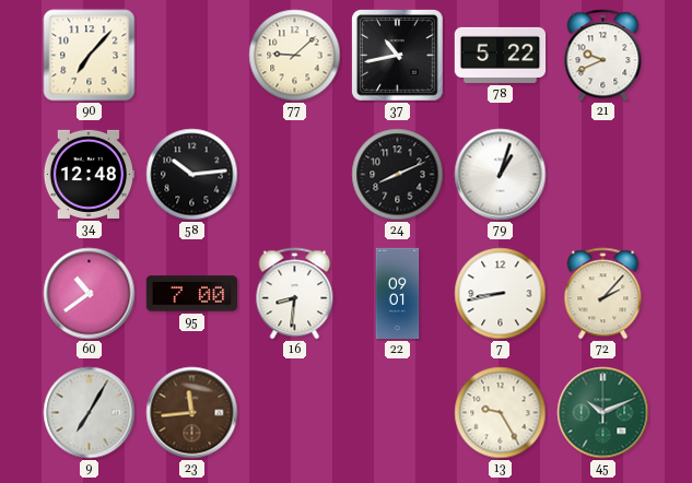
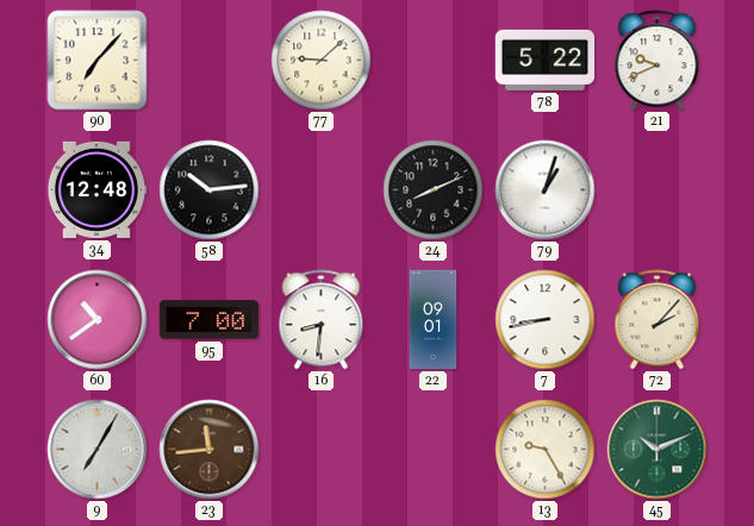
37: 10:43 -> none
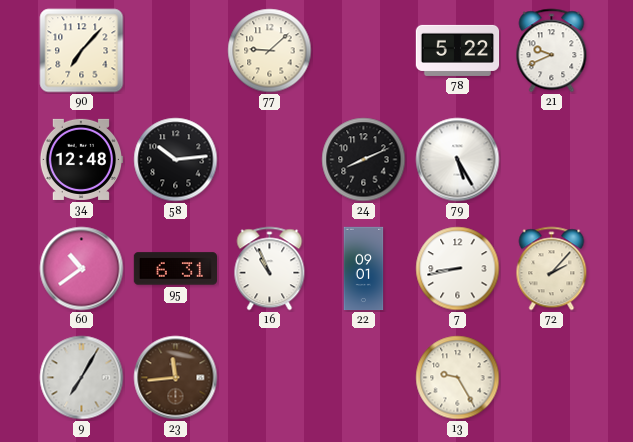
79: 1:03 -> 5:25
95: 7:00 -> 6:31
16: 8:31 -> 10:56
45: 10:11 -> none
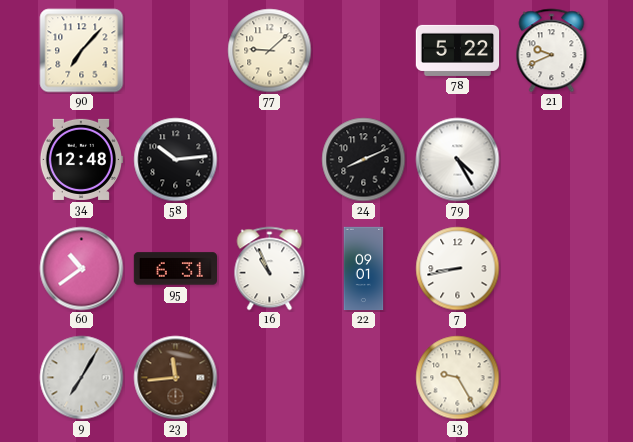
79: 5:25 -> 4:25
72: 2:07 -> none
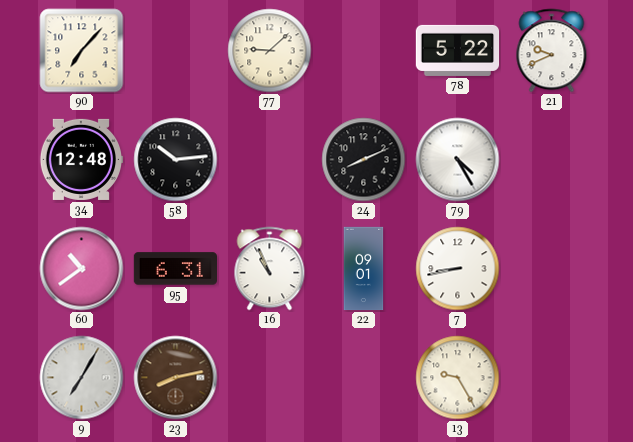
23: 11:44 -> 8:13
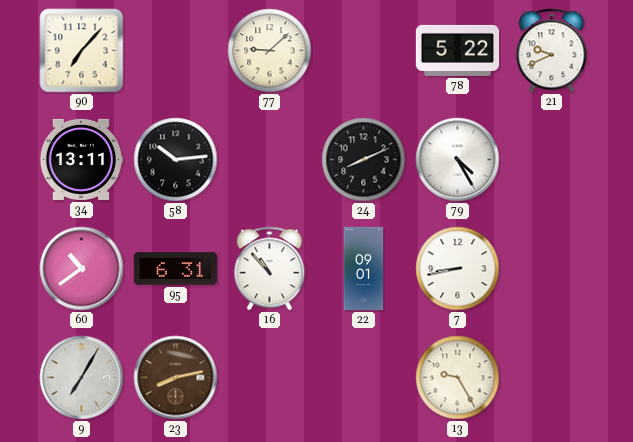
34: 12:48 -> 13:11
16: 10:56 -> 10:53
